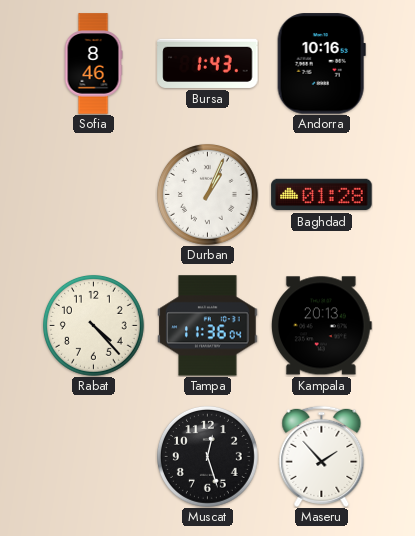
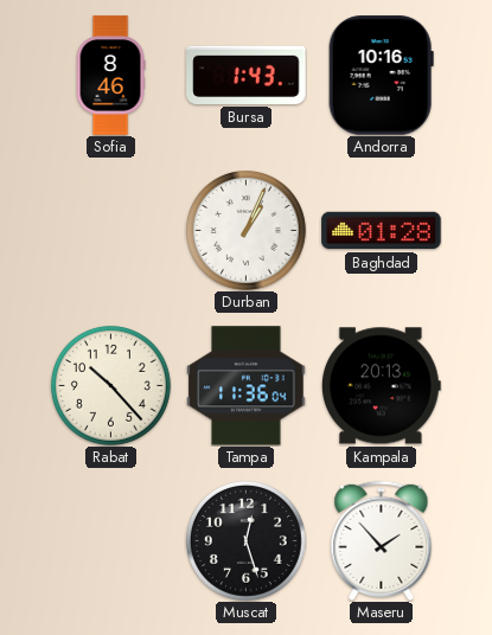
Rabat: 4:23 -> 10:23
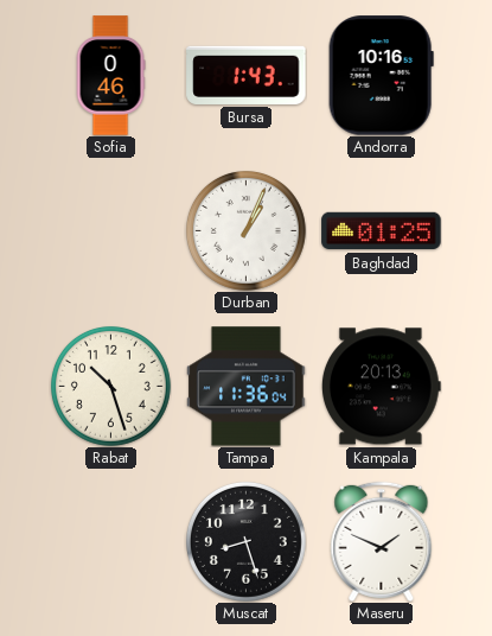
Sofia: 8:46 -> 0:46
Baghdad: 01:28 -> 01:25
Rabat: 10:23 -> 10:27
Muscat: 12:27 -> 8:27
Maseru: 1:53 -> 1:49
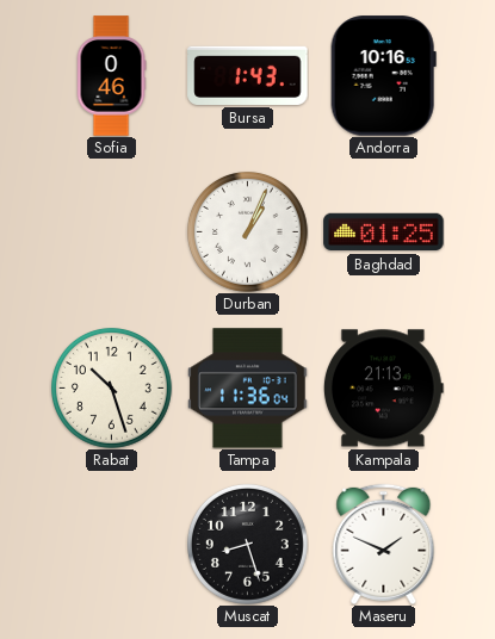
Kampala: 20:13 -> 21:13
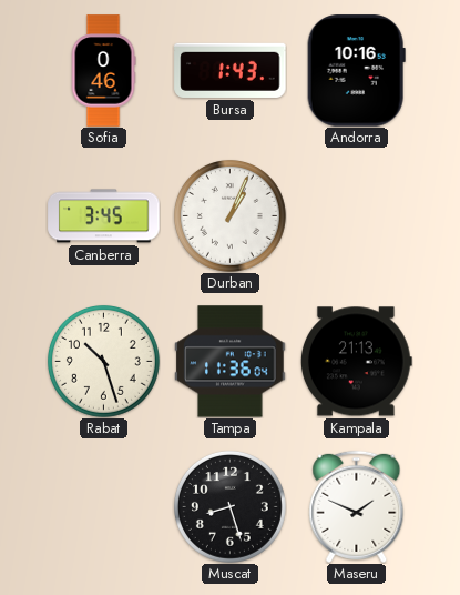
Canberra: none -> 3:45
Baghdad: 01:25 -> none
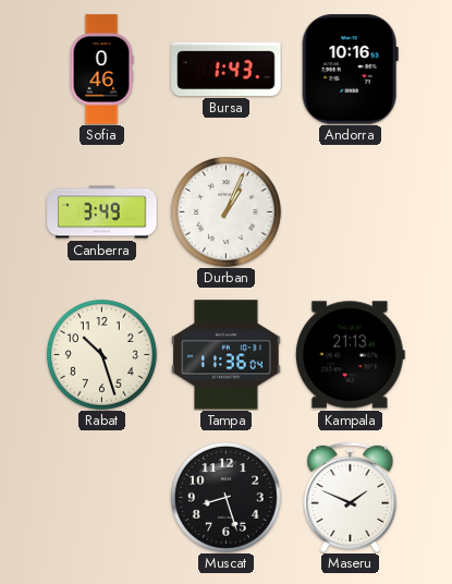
Canberra: 3:45 -> 3:49
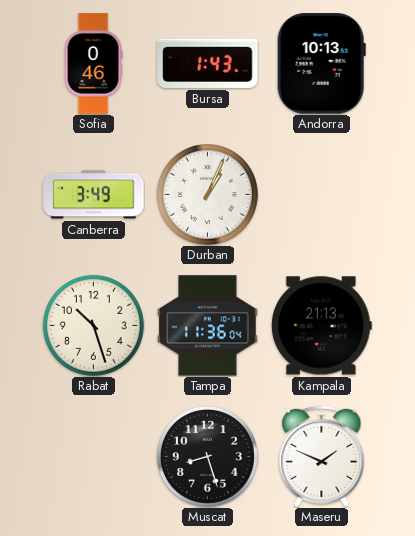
Andorra: 10:16 -> 10:13
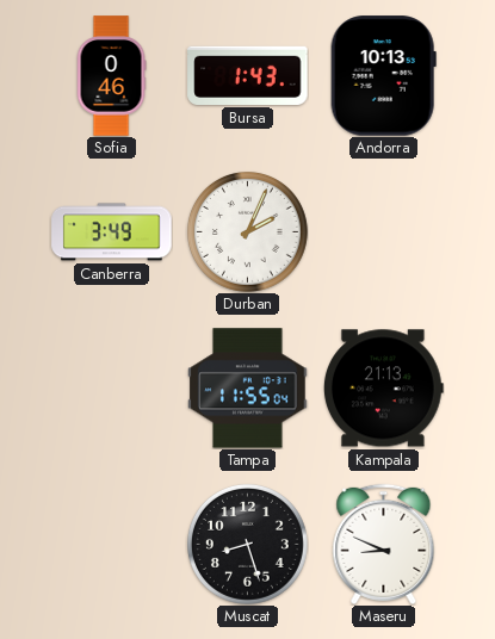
Durban: 1:04 -> 2:04
Rabat: 10:27 -> none
Tampa: 11:36 -> 11:55
Maseru: 1:49 -> 8:49
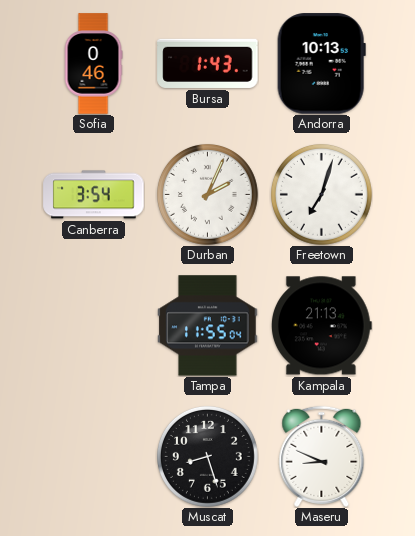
Canberra: 3:49 -> 3:54
Freetown: none -> 7:03
